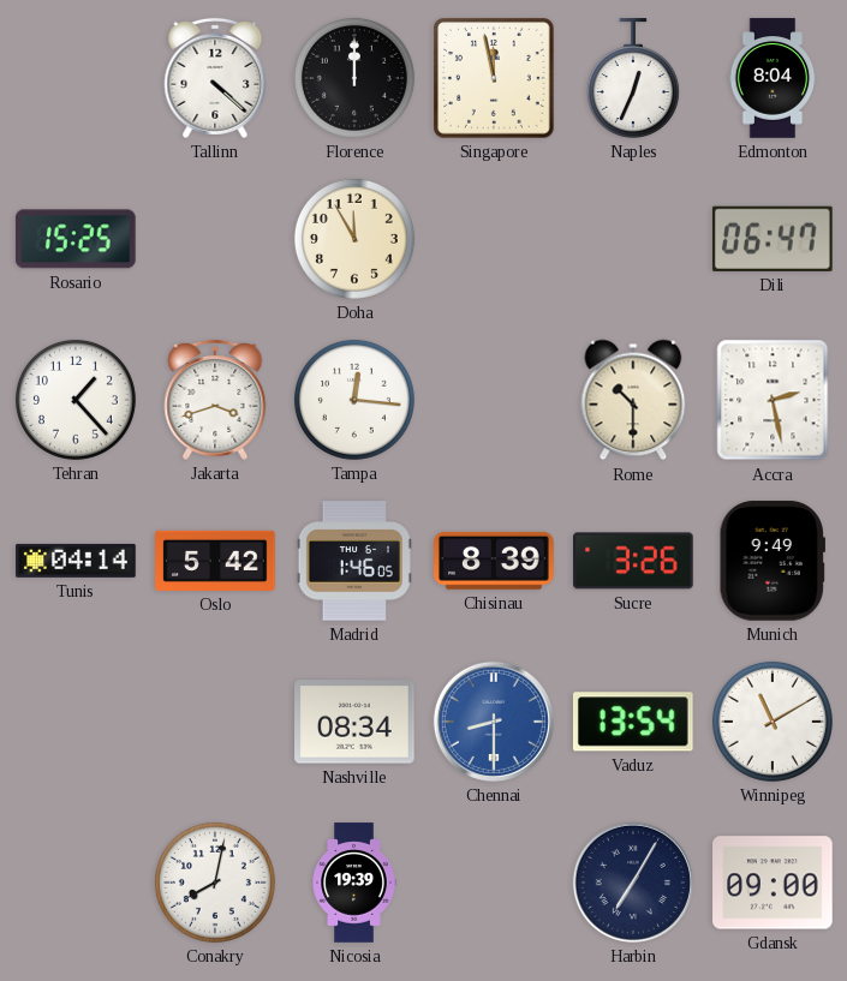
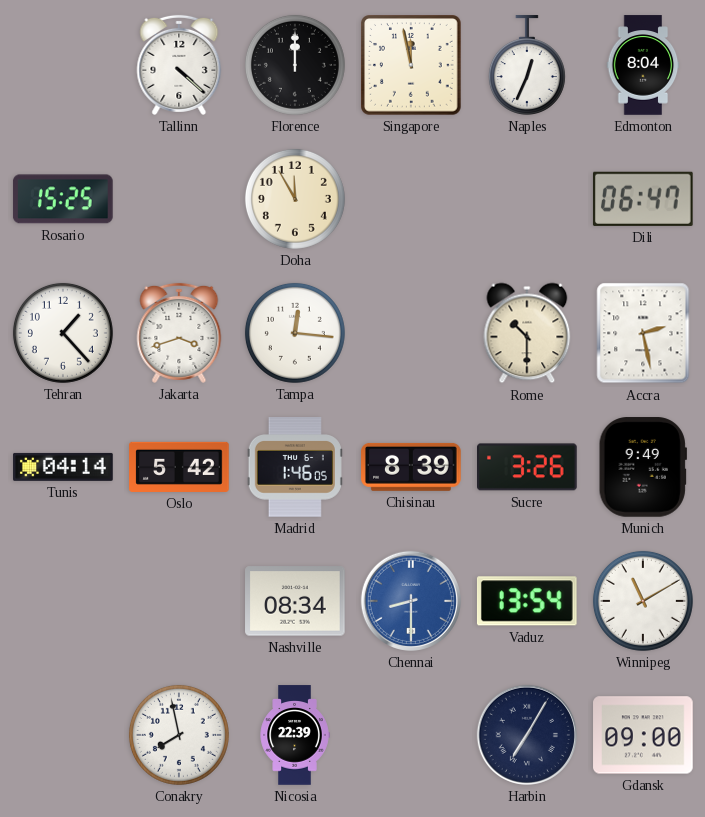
Conakry: 8:02 -> 7:58
Nicosia: 19:39 -> 22:39
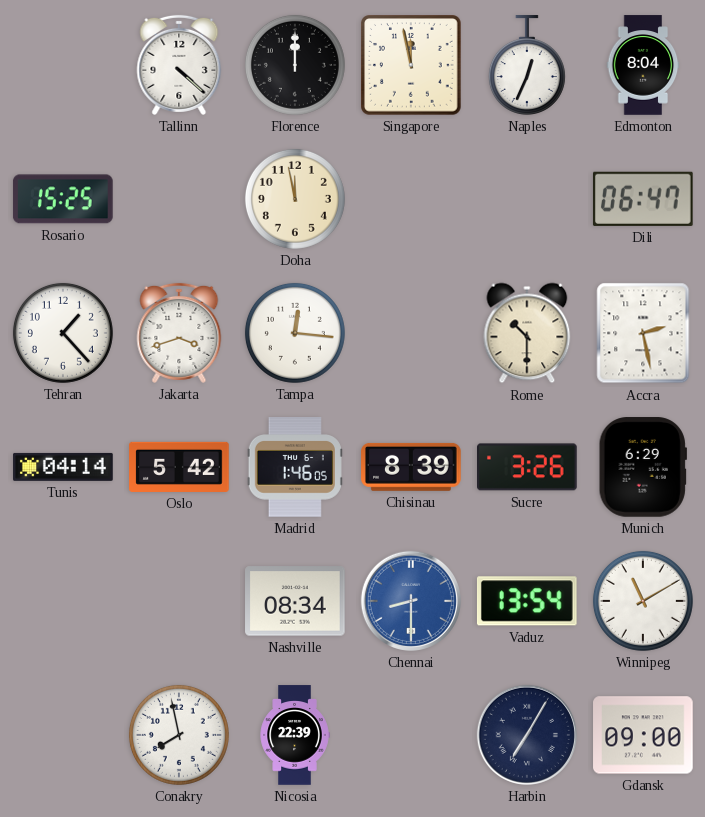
Doha: 11:55 -> 11:58
Munich: 9:49 -> 6:29
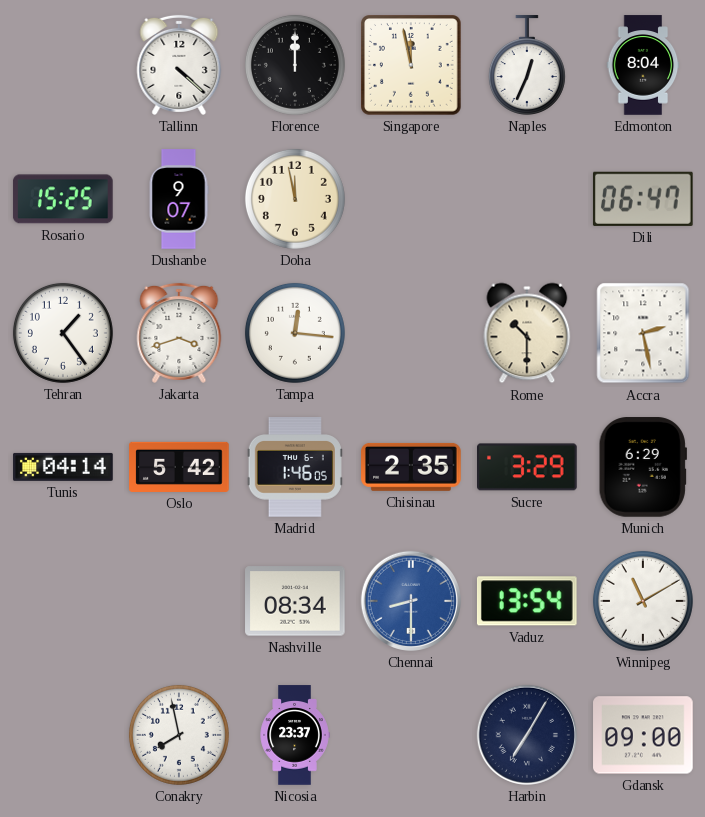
Dushanbe: none -> 9:07
Tehran: 1:23 -> 1:24
Chisinau: 8:39 -> 2:35
Sucre: 3:26 -> 3:29
Nicosia: 22:39 -> 23:37
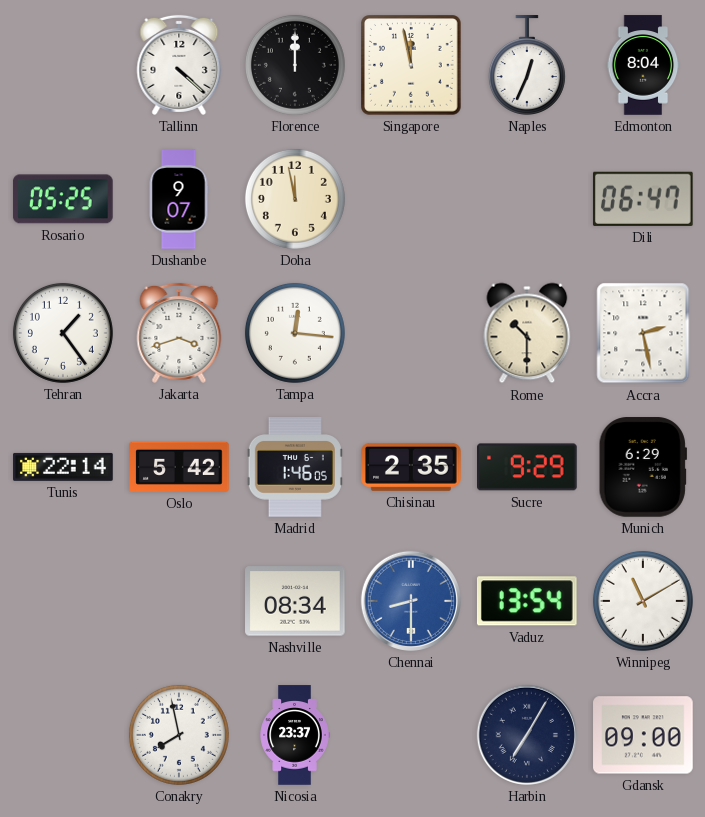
Rosario: 15:25 -> 05:25
Tunis: 04:14 -> 22:14
Sucre: 3:29 -> 9:29
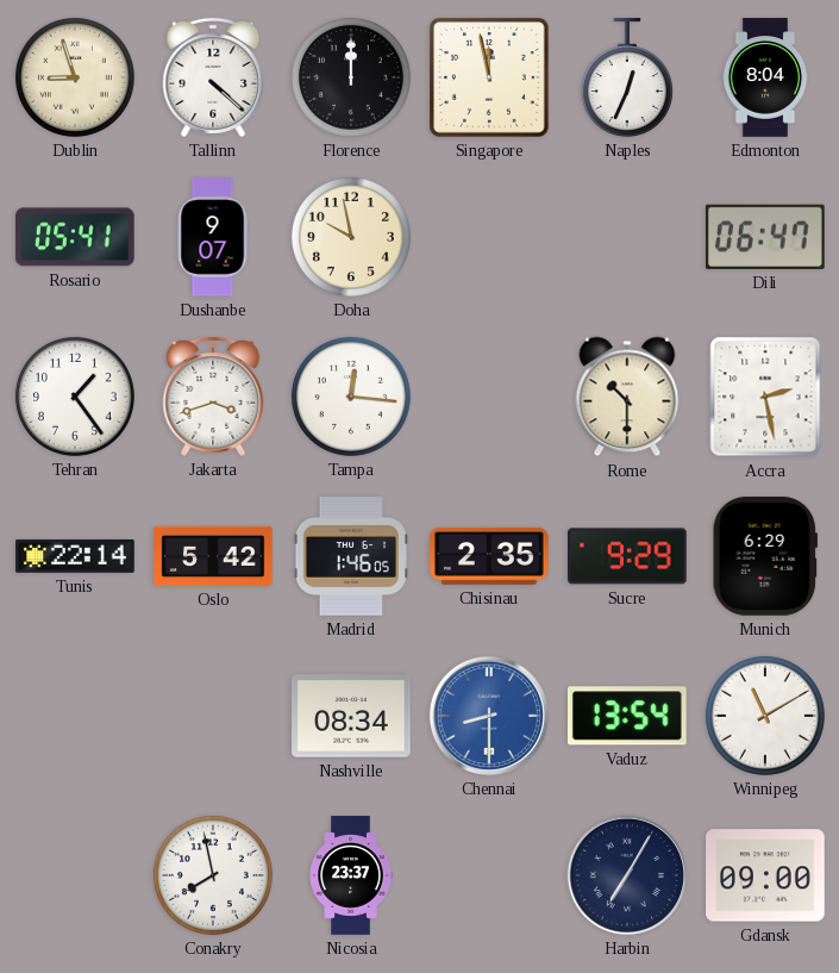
Dublin: none -> 8:57
Rosario: 05:25 -> 05:41
Doha: 11:58 -> 9:58
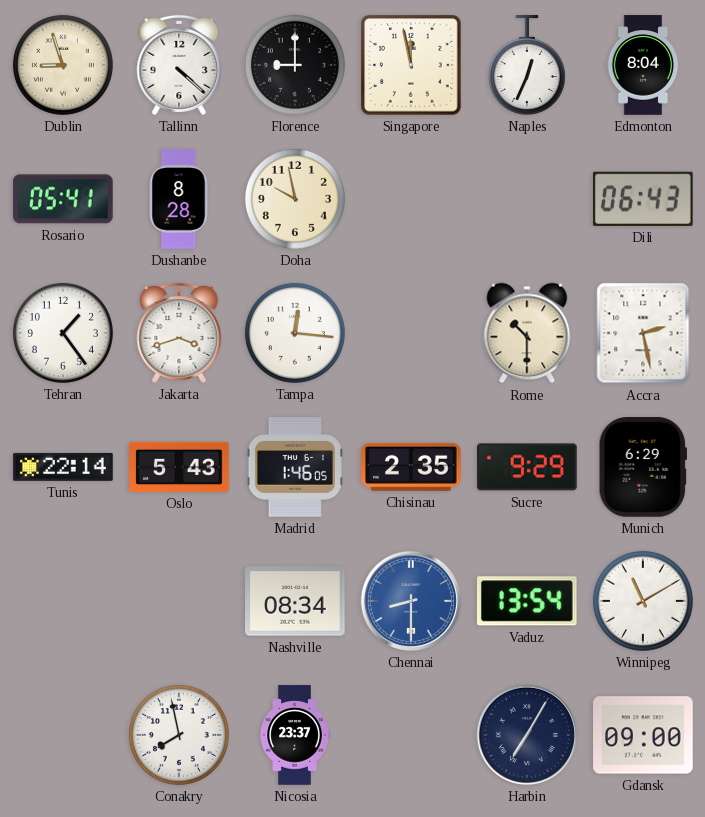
Florence: 12:00 -> 9:00
Dushanbe: 9:07 -> 8:28
Dili: 06:47 -> 06:43
Oslo: 5:42 -> 5:43
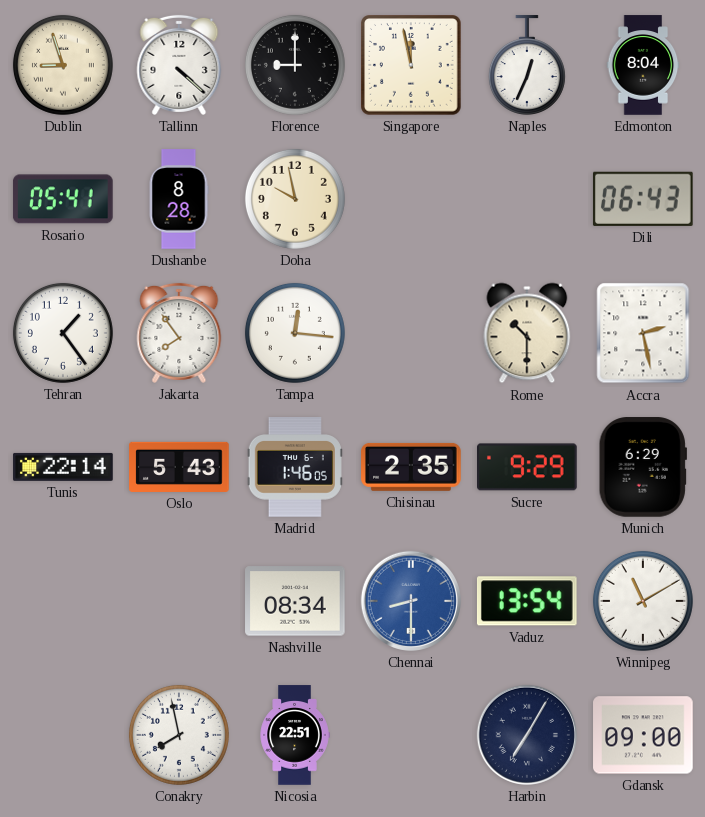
Jakarta: 3:42 -> 7:54
Nicosia: 23:37 -> 22:51
